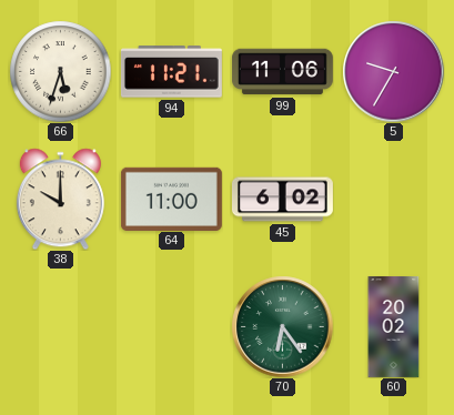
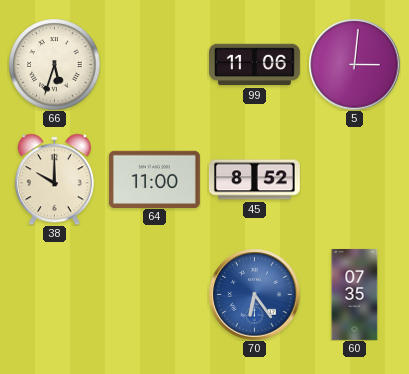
94: 11:21 -> none
5: 9:35 -> 3:01
45: 6:02 -> 8:52
70 dial: green -> blue
60: 20:02 -> 07:35
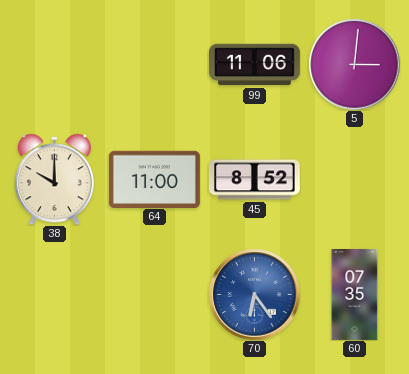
66: 5:33 -> none
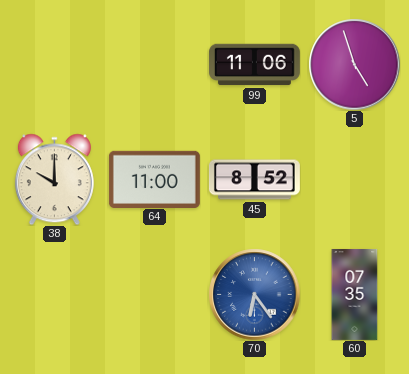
5: 3:01 -> 4:57
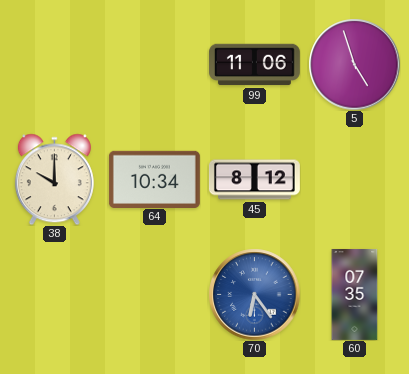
64: 11:00 -> 10:34
45: 8:52 -> 8:12
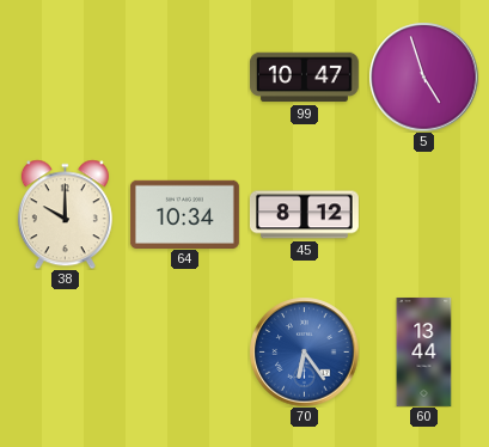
99: 11:06 -> 10:47
60: 07:35 -> 13:44
